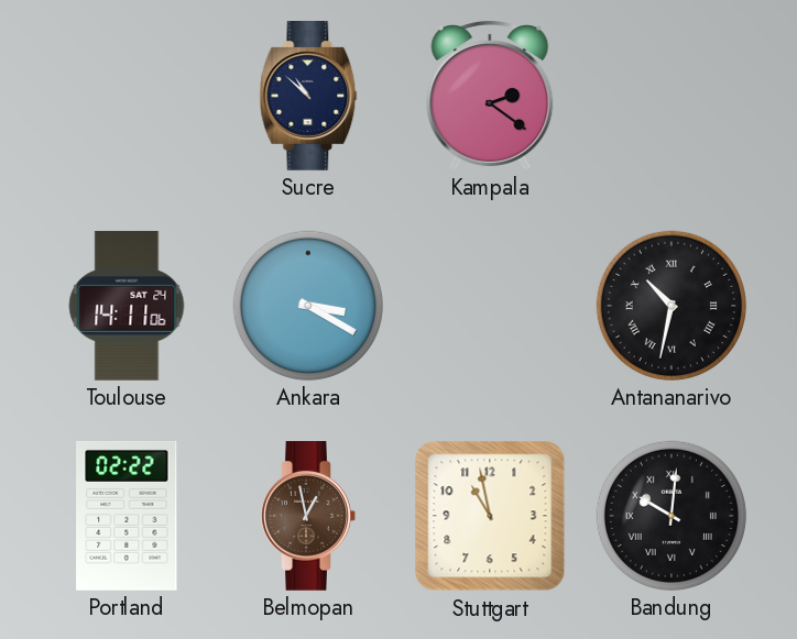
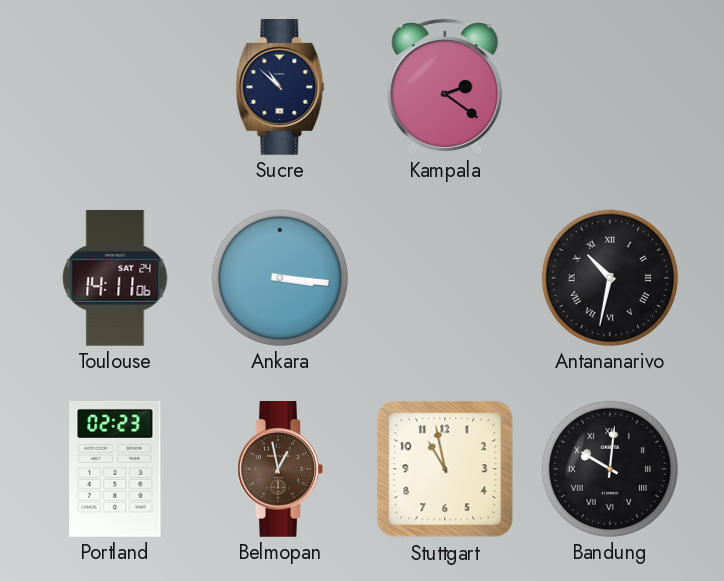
Ankara: 3:20 -> 3:16
Portland: 02:22 -> 02:23
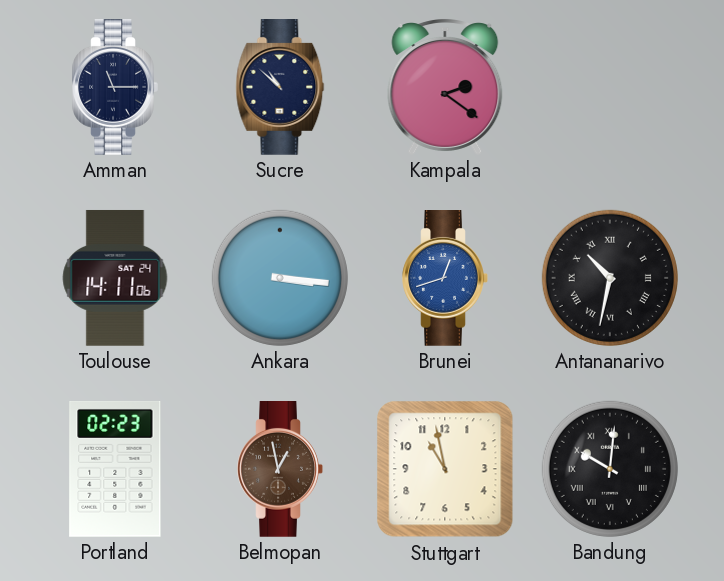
Amman: none -> 11:15
Brunei: none -> 12:42
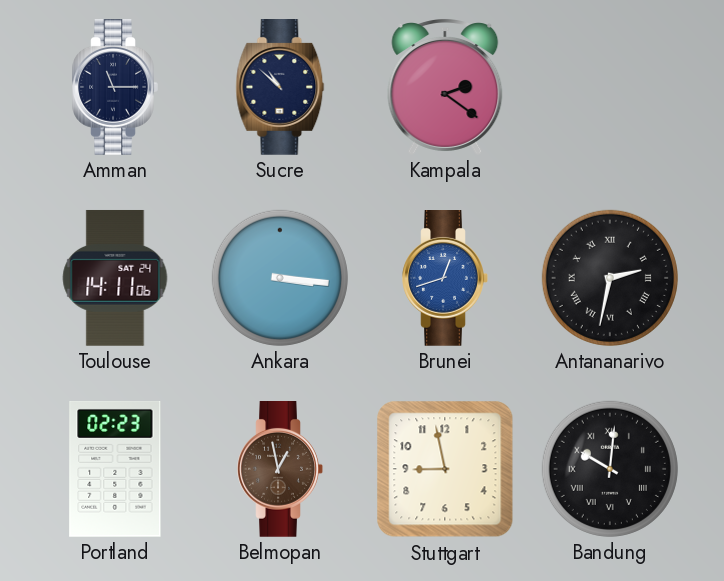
Antananarivo: 10:32 -> 2:32
Stuttgart: 10:58 -> 8:58
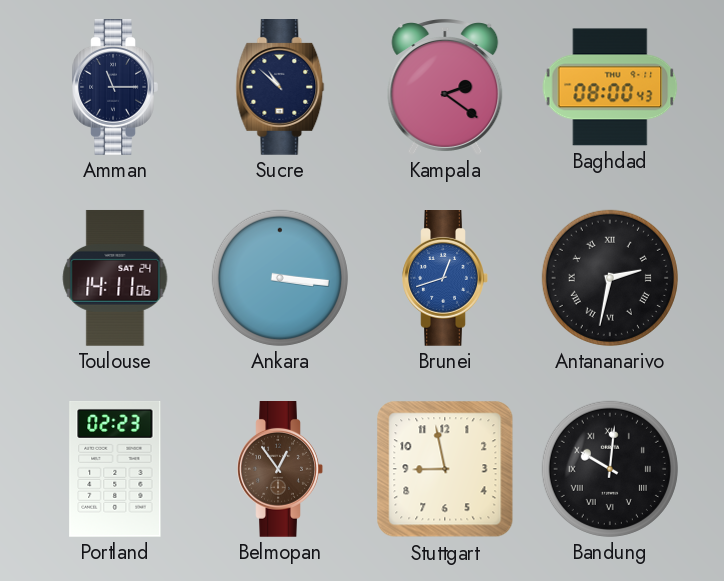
Baghdad: none -> 08:00
Belmopan: 12:58 -> 12:54
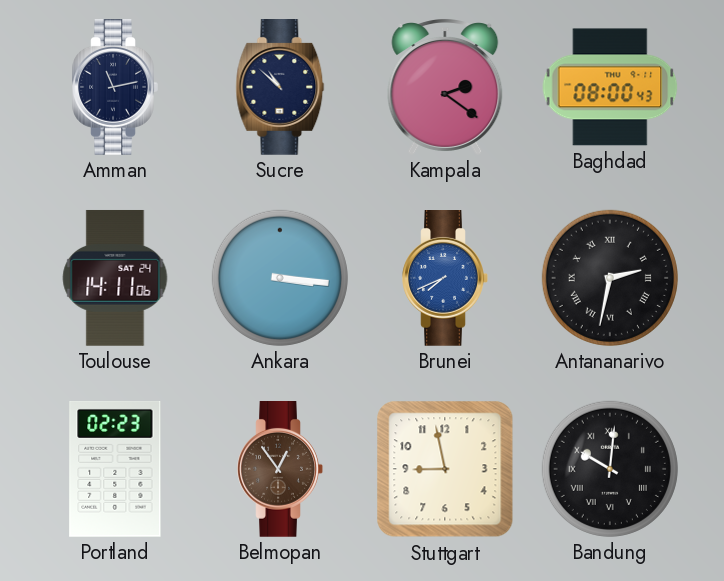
Amman: 11:15 -> 11:13
Brunei: 12:42 -> 7:41
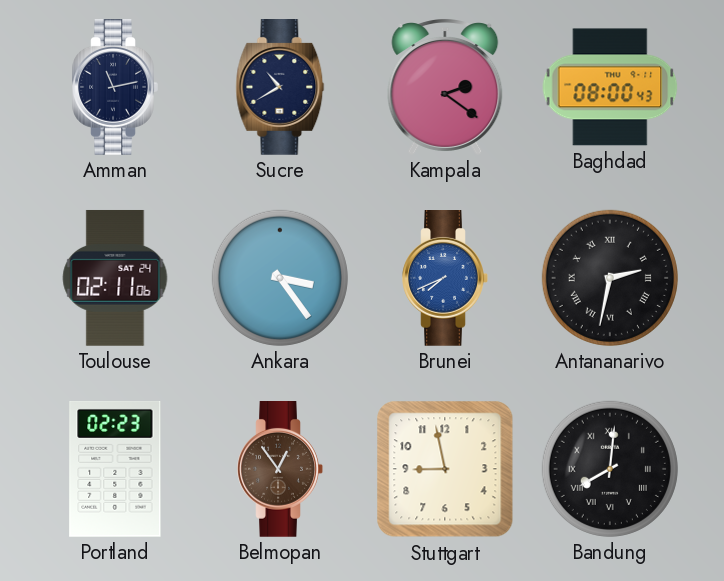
Sucre: 10:52 -> 10:40
Toulouse: 14:11 -> 02:11
Ankara: 3:16 -> 3:24
Bandung: 10:01 -> 8:01
